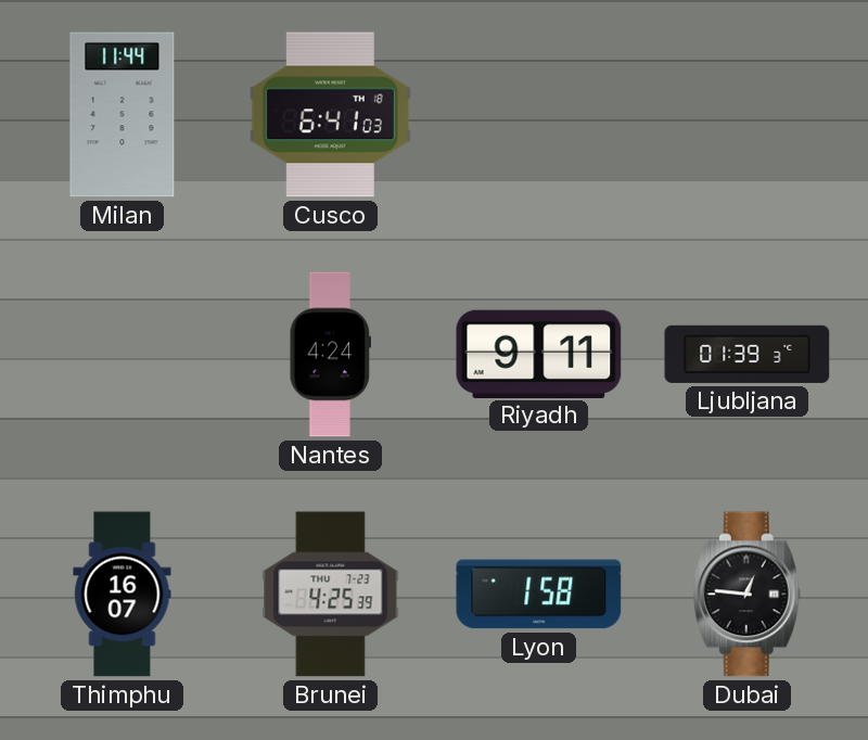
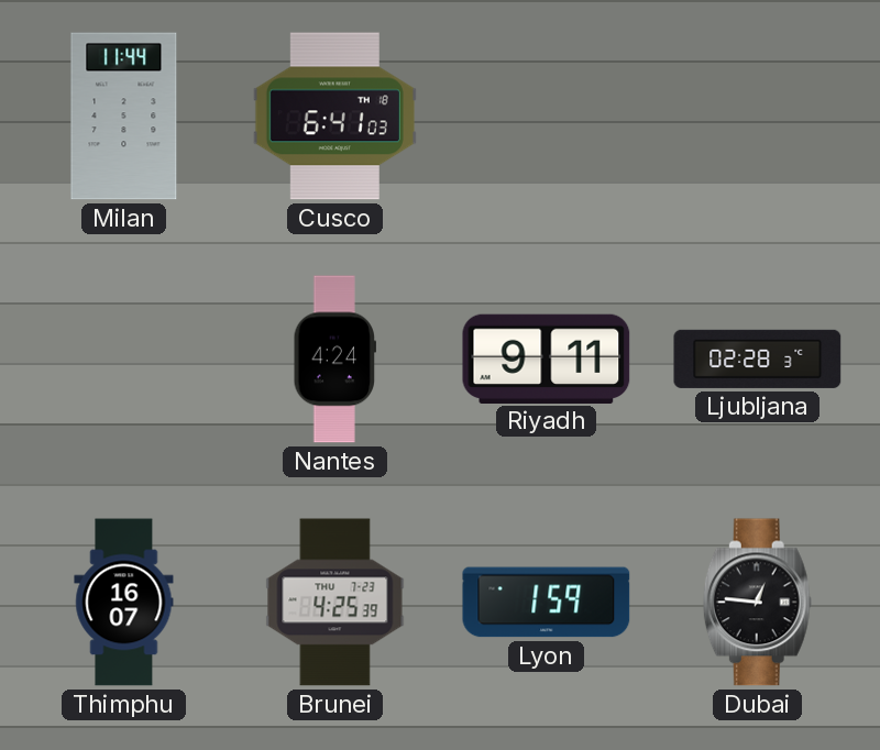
Ljubljana: 01:39 -> 02:28
Lyon: 1:58 -> 1:59
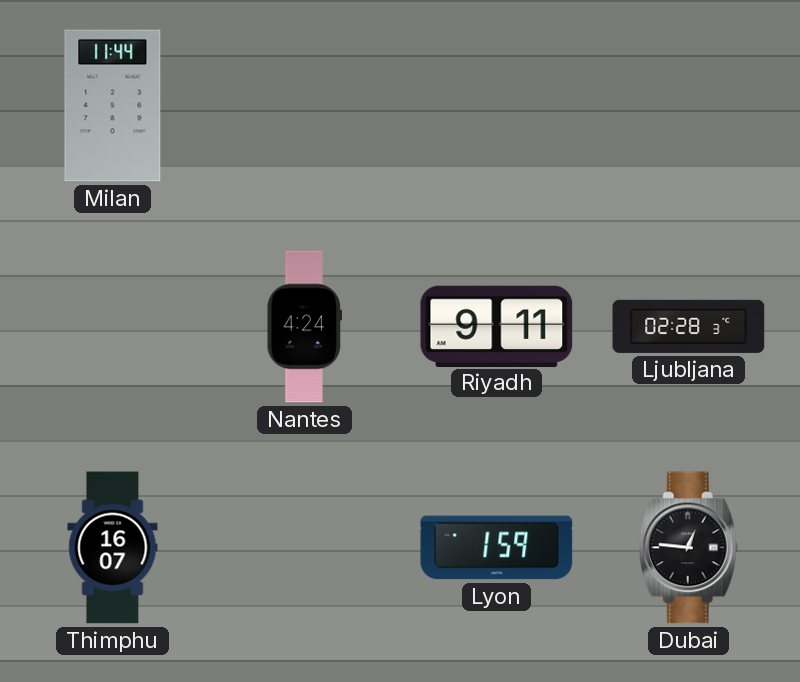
Cusco: 6:41 -> none
Brunei: 4:25 -> none
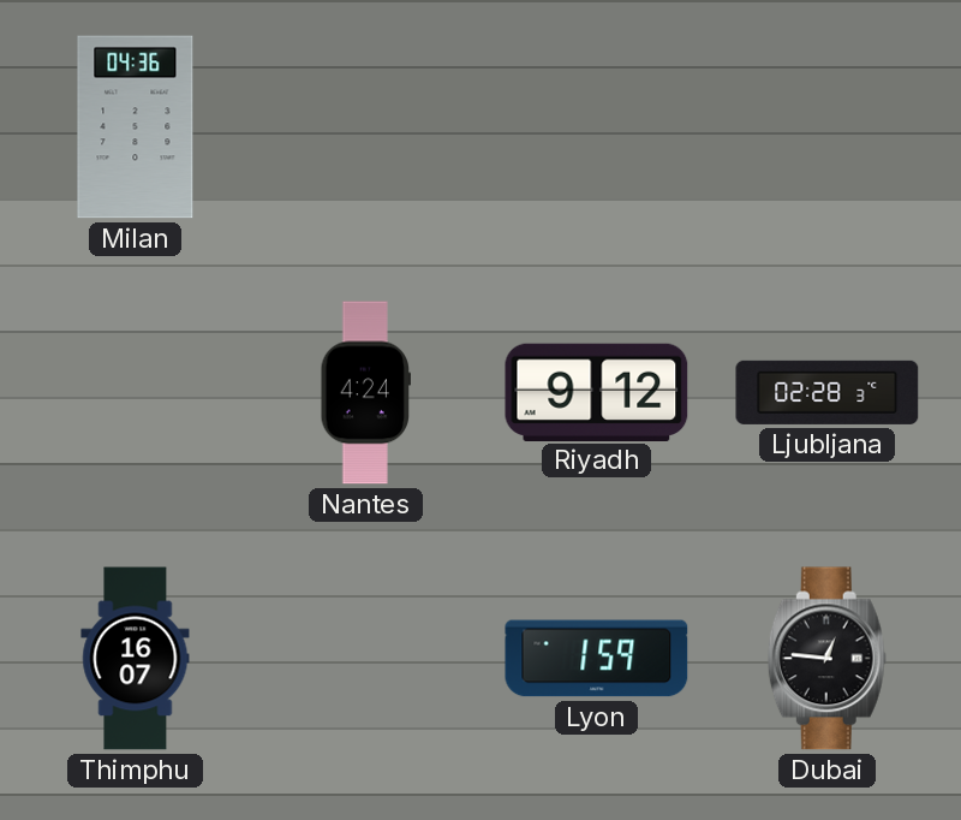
Milan: 11:44 -> 04:36
Riyadh: 9:11 -> 9:12
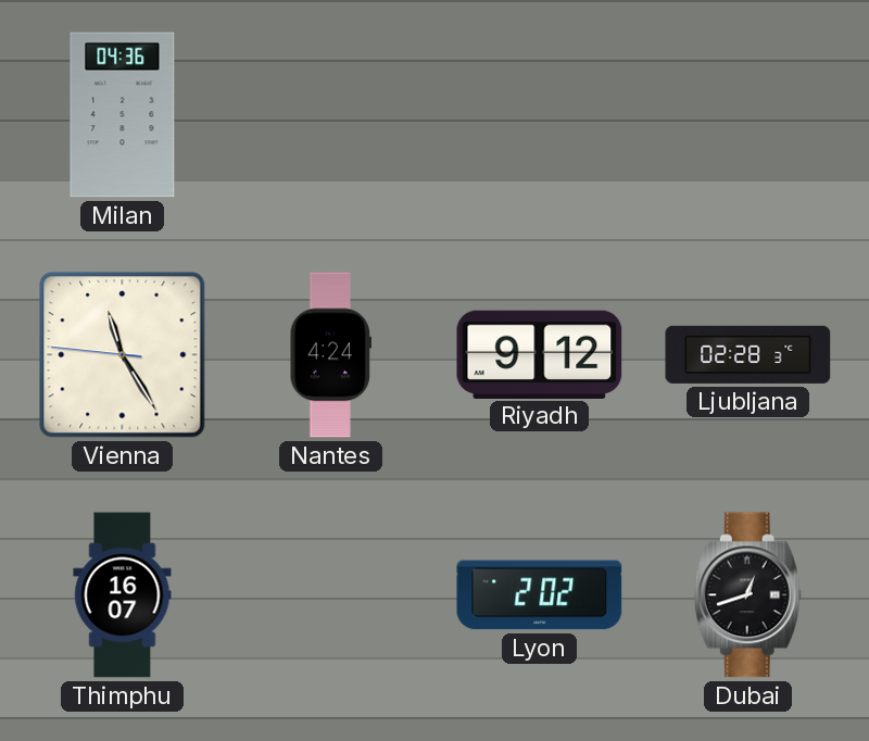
Vienna: none -> 11:24
Lyon: 1:59 -> 2:02
Dubai: 12:46 -> 12:42
